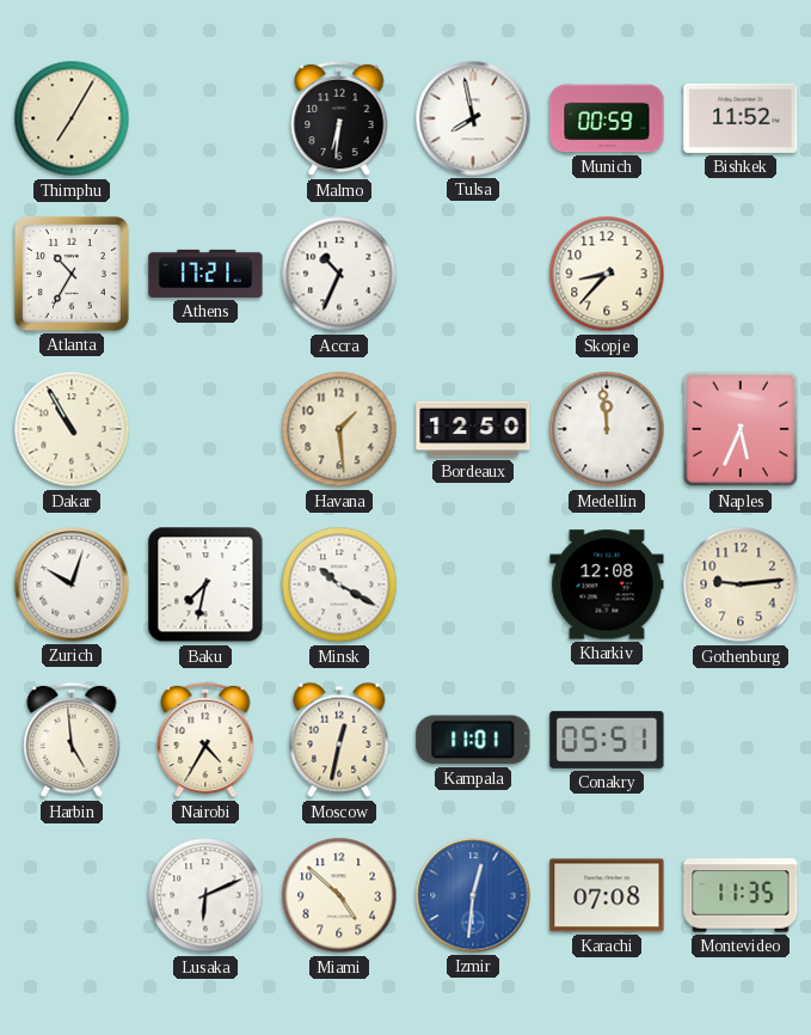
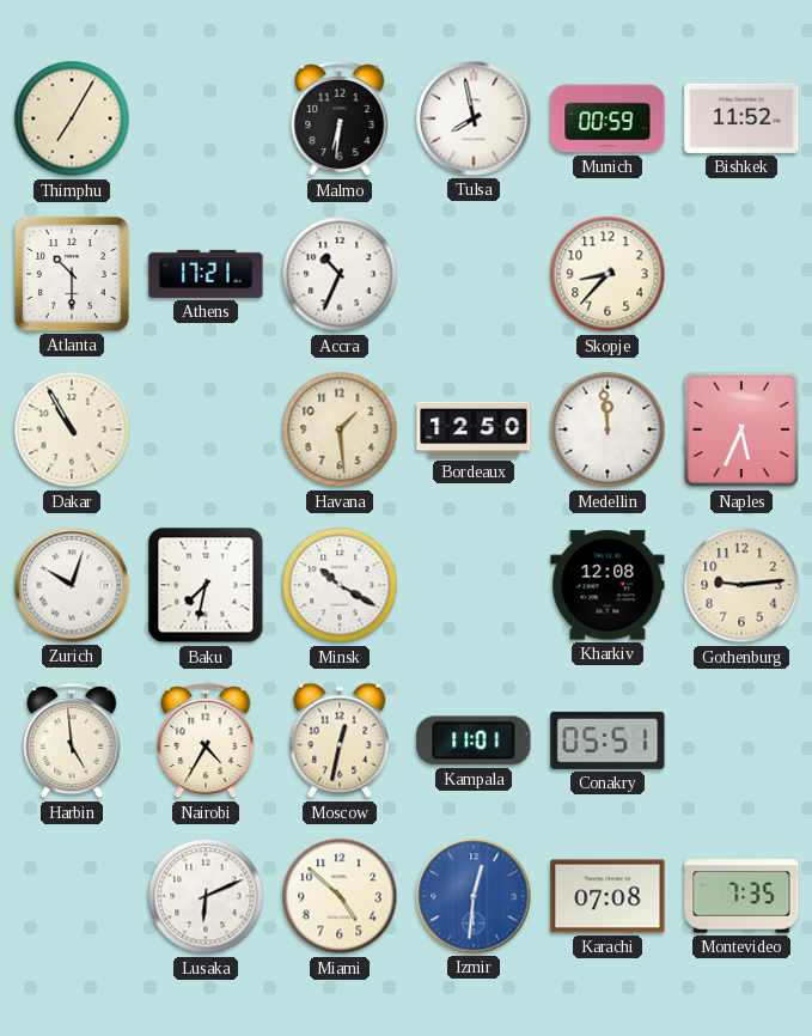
Atlanta: 10:35 -> 10:30
Montevideo: 11:35 -> 7:35
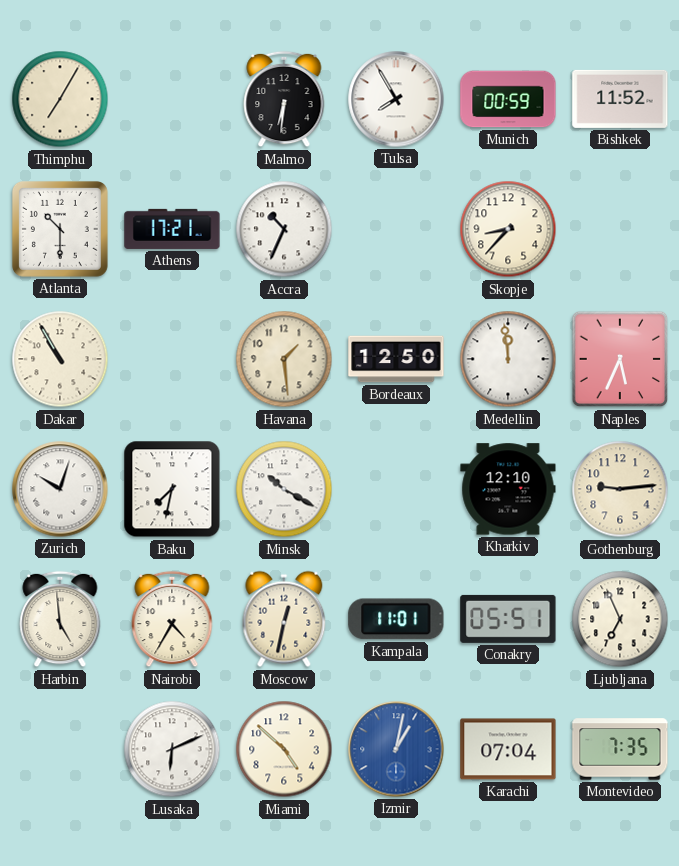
Tulsa: 7:58 -> 7:55
Kharkiv: 12:08 -> 12:10
Ljubljana: none -> 6:56
Izmir: 12:31 -> 1:02
Karachi: 07:08 -> 07:04
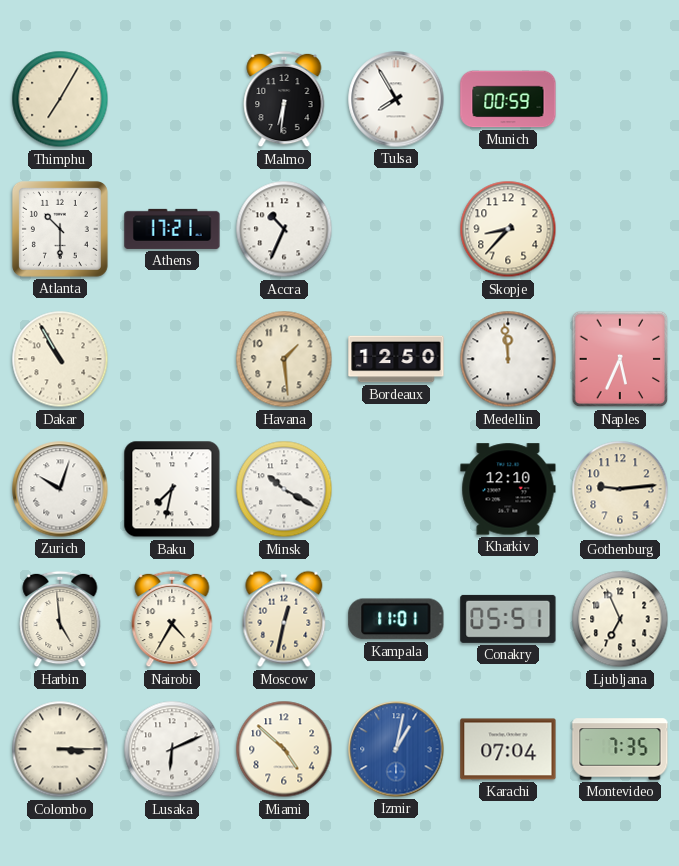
Bishkek: 11:52 -> none
Colombo: none -> 3:15
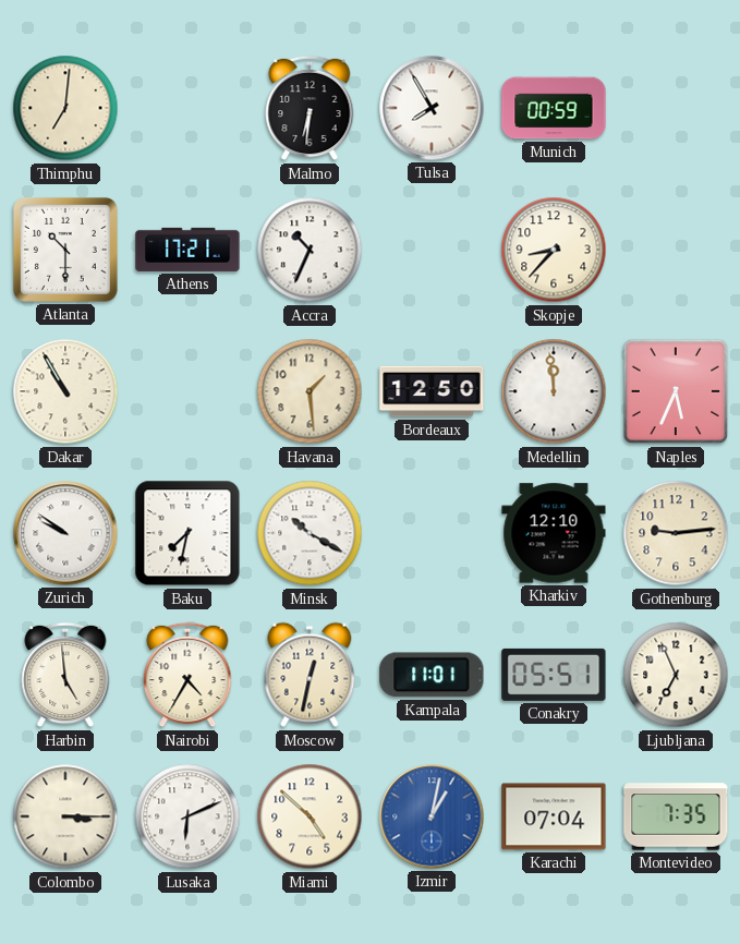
Thimphu: 7:05 -> 7:01
Zurich: 10:03 -> 9:51
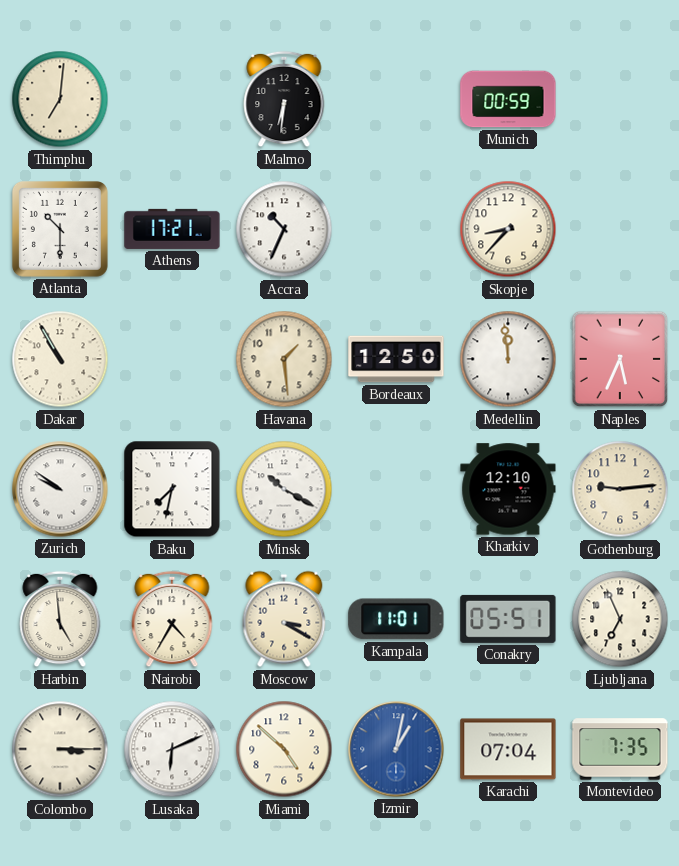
Tulsa: 7:55 -> none
Moscow: 12:32 -> 3:20
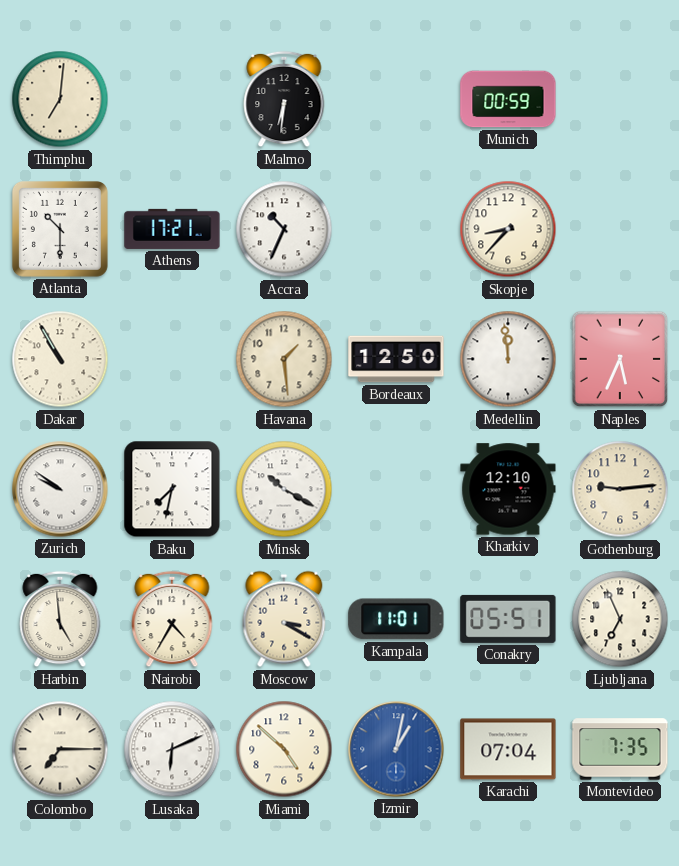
Colombo: 3:15 -> 7:15
